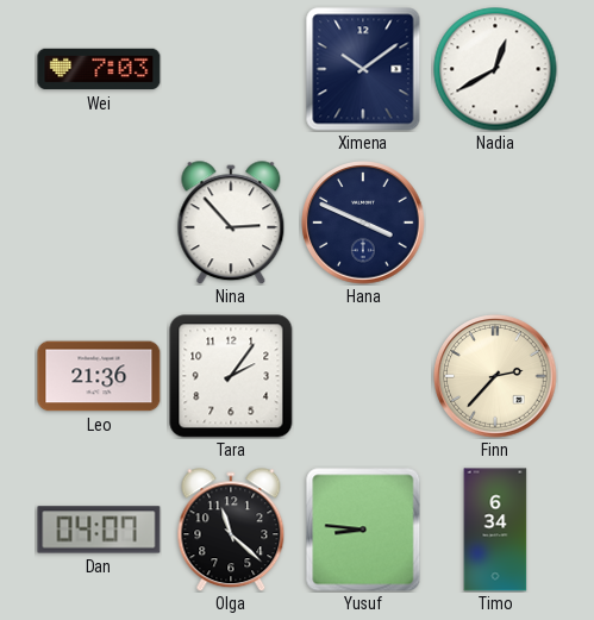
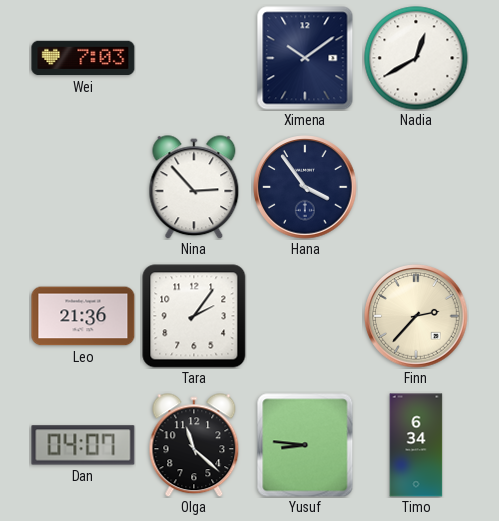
Hana: 3:49 -> 3:54
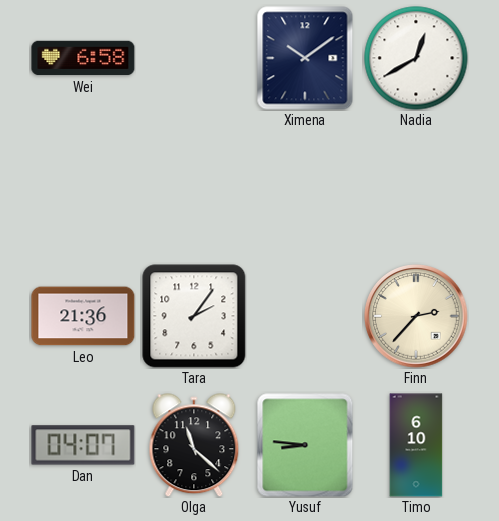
Wei: 7:03 -> 6:58
Nina: 2:53 -> none
Hana: 3:54 -> none
Timo: 6:34 -> 6:10
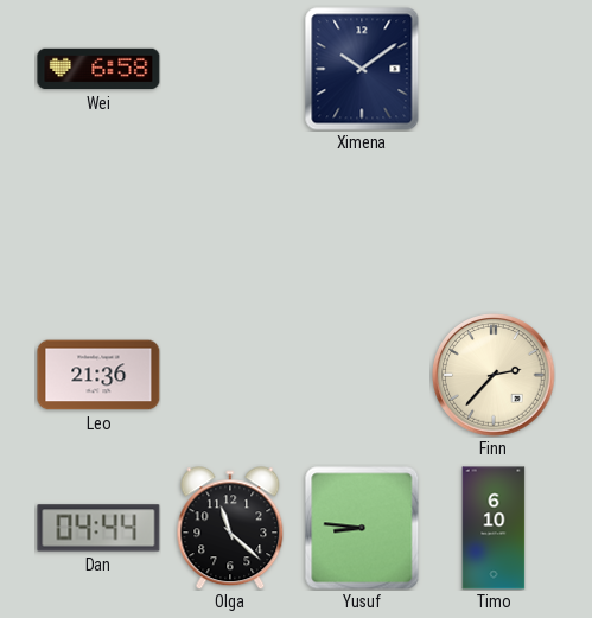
Nadia: 12:40 -> none
Tara: 2:06 -> none
Dan: 04:07 -> 04:44
